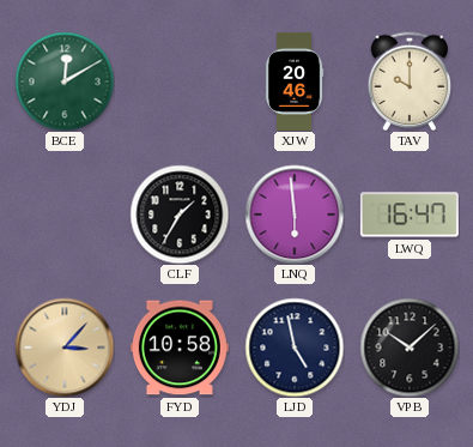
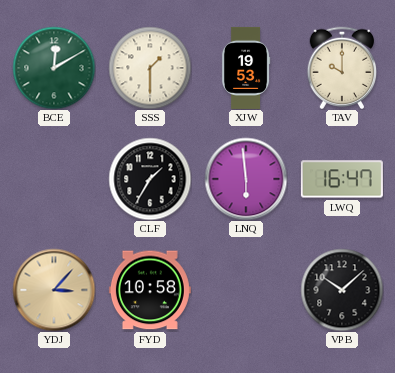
SSS: none -> 1:30
XJW: 20:46 -> 19:53
LJD: 4:58 -> none
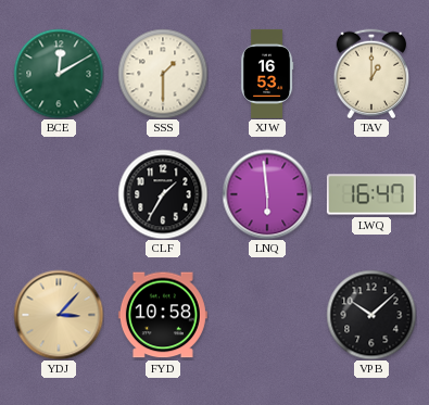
XJW: 19:53 -> 16:53
TAV: 10:00 -> 1:00
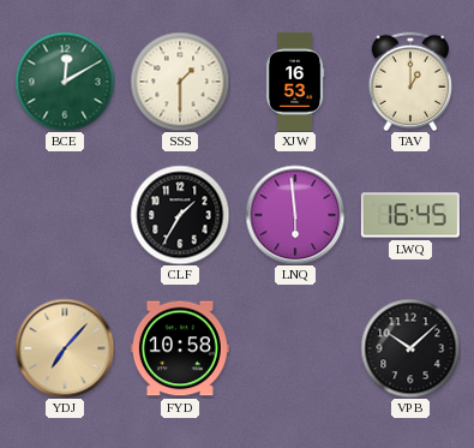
LWQ: 16:47 -> 16:45
YDJ: 3:07 -> 7:07
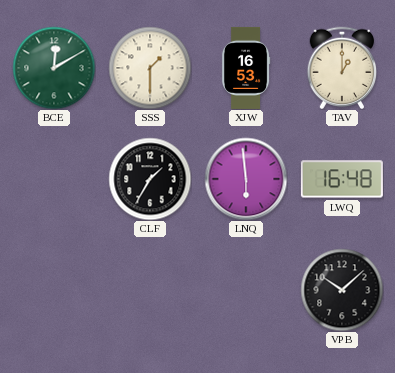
LWQ: 16:45 -> 16:48
YDJ: 7:07 -> none
FYD: 10:58 -> none
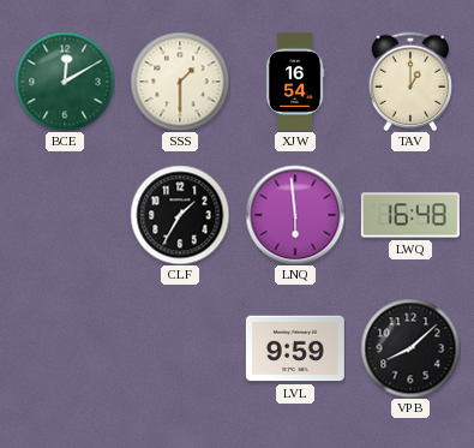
XJW: 16:53 -> 16:54
LVL: none -> 9:59
VPB: 10:08 -> 8:08
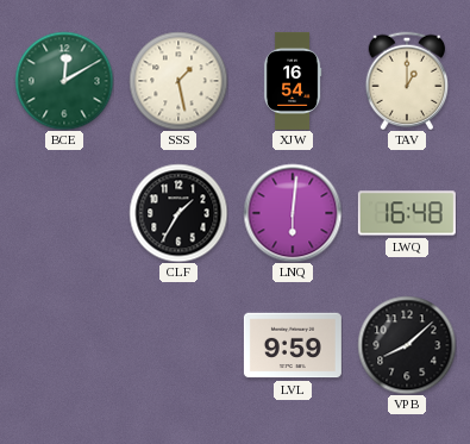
SSS: 1:30 -> 1:28
LNQ: 5:59 -> 6:01
